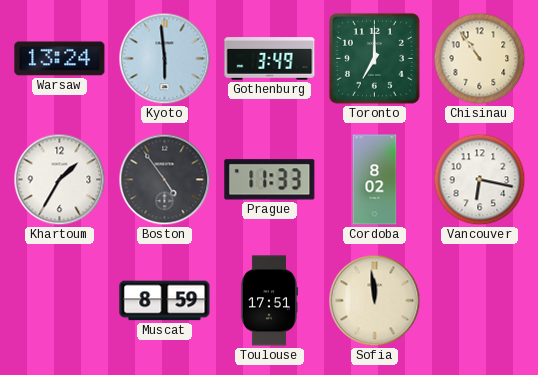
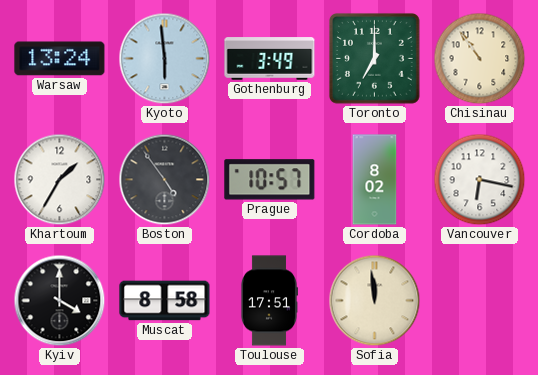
Prague: 11:33 -> 10:57
Kyiv: none -> 4:00
Muscat: 8:59 -> 8:58
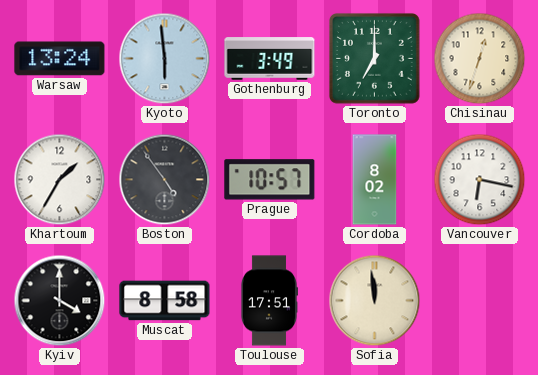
Chisinau: 10:54 -> 12:33
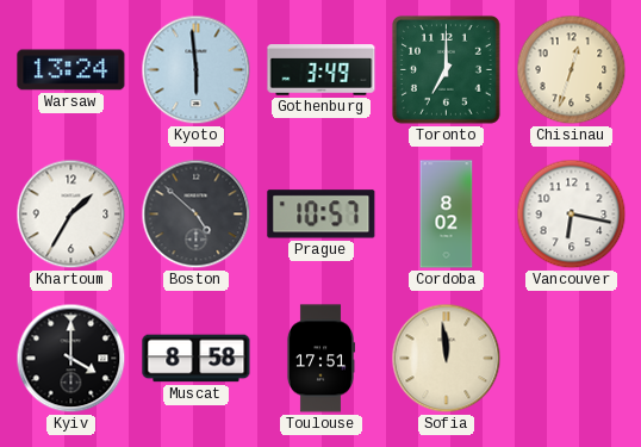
Boston: 4:54 -> 4:52
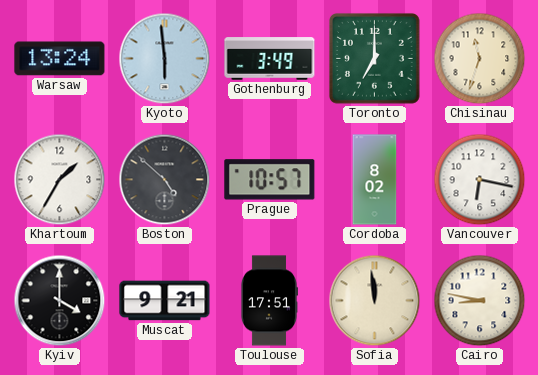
Chisinau: 12:33 -> 11:33
Muscat: 8:58 -> 9:21
Cairo: none -> 8:47
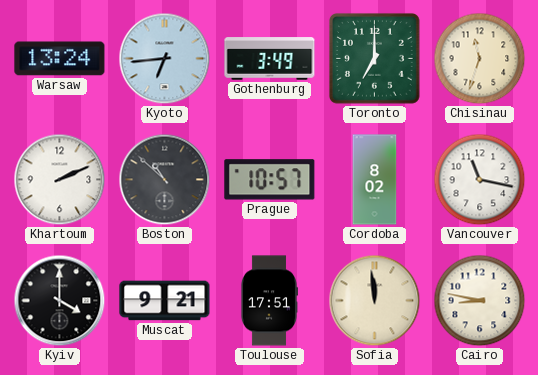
Kyoto: 5:59 -> 6:44
Khartoum: 1:35 -> 2:11
Boston: 4:52 -> 10:52
Vancouver: 6:17 -> 11:17
